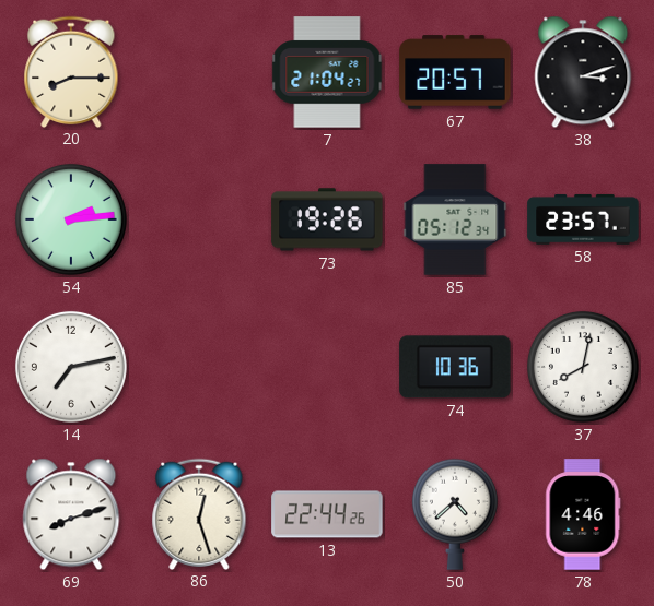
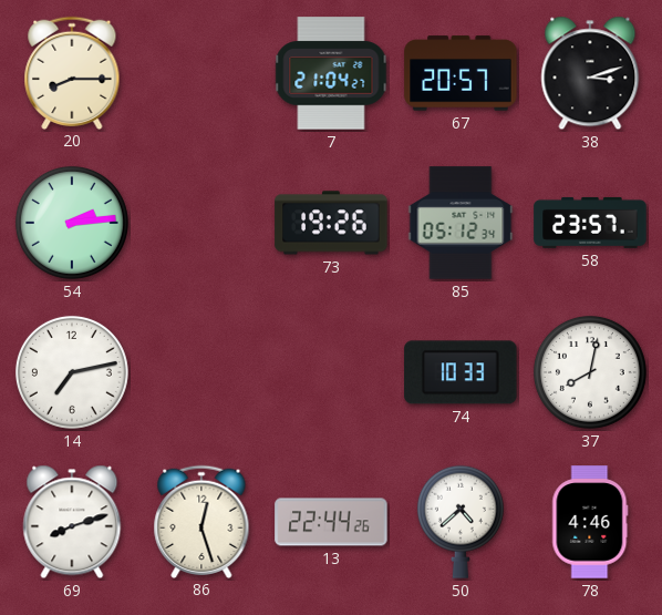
74: 10:36 -> 10:33
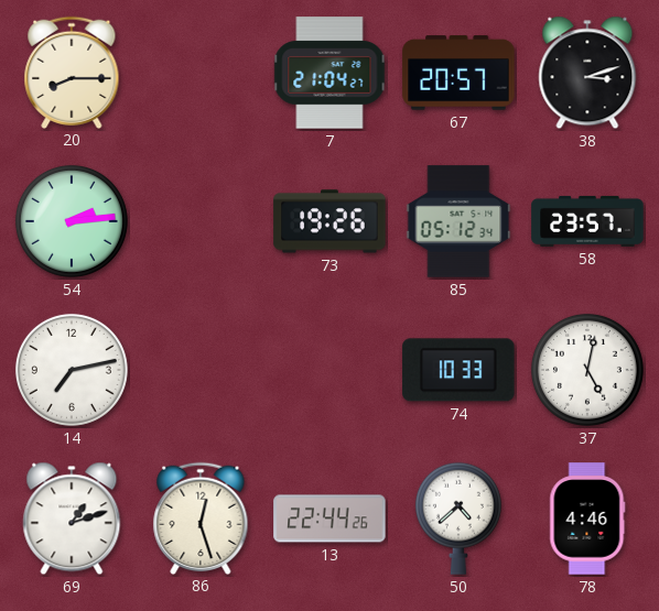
37: 8:02 -> 5:02
69: 8:12 -> 1:12
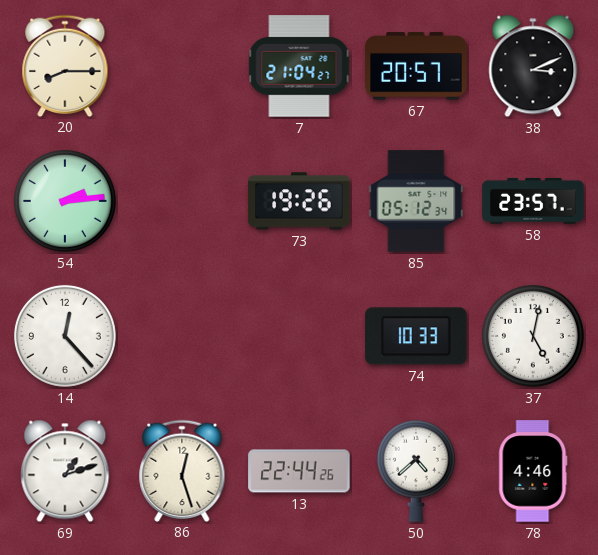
38: 3:12 -> 3:11
14: 7:13 -> 12:23
